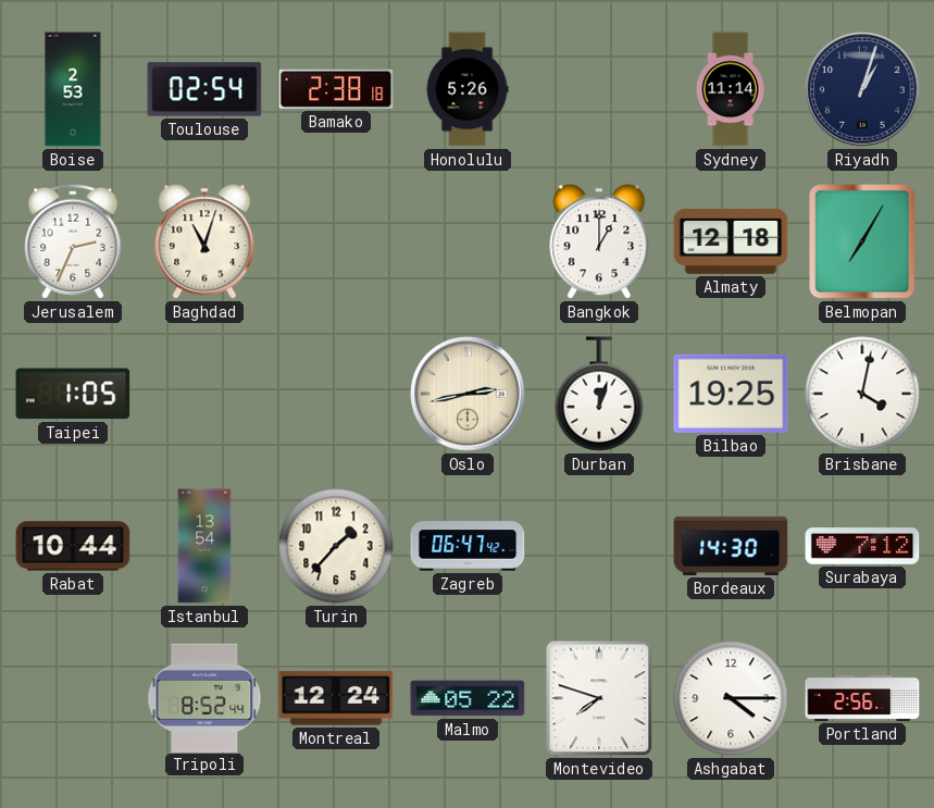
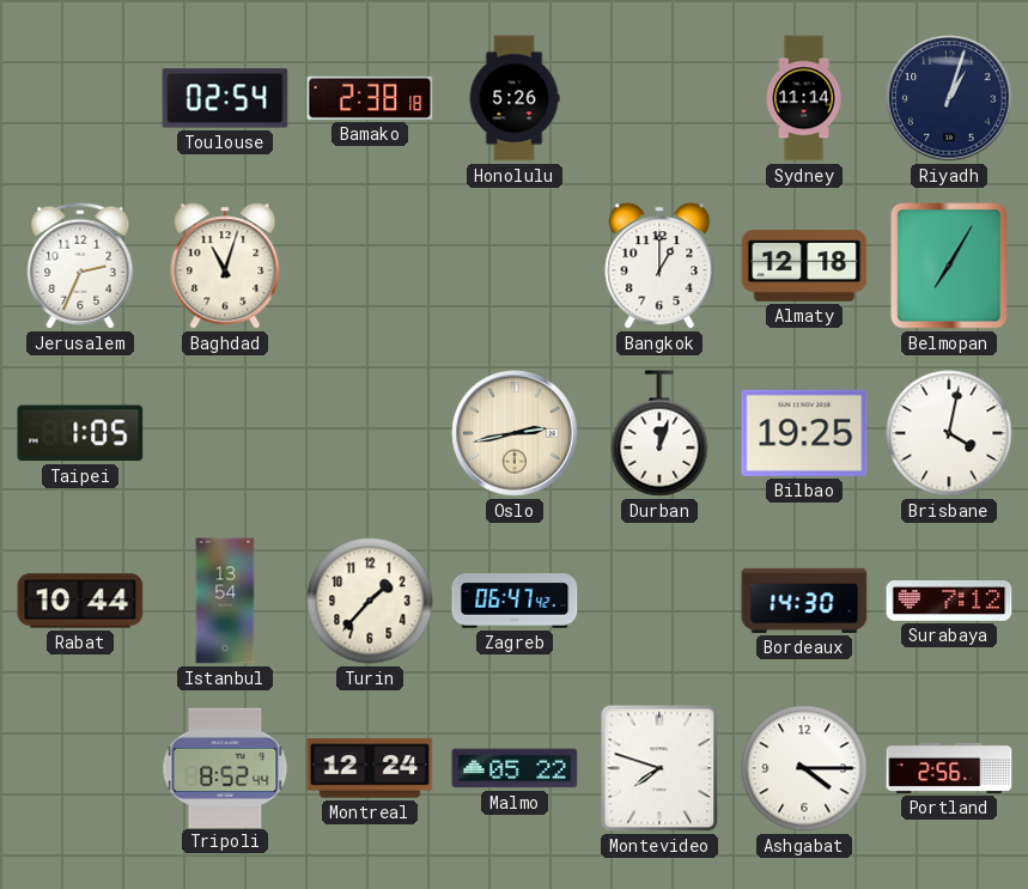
Boise: 2:53 -> none
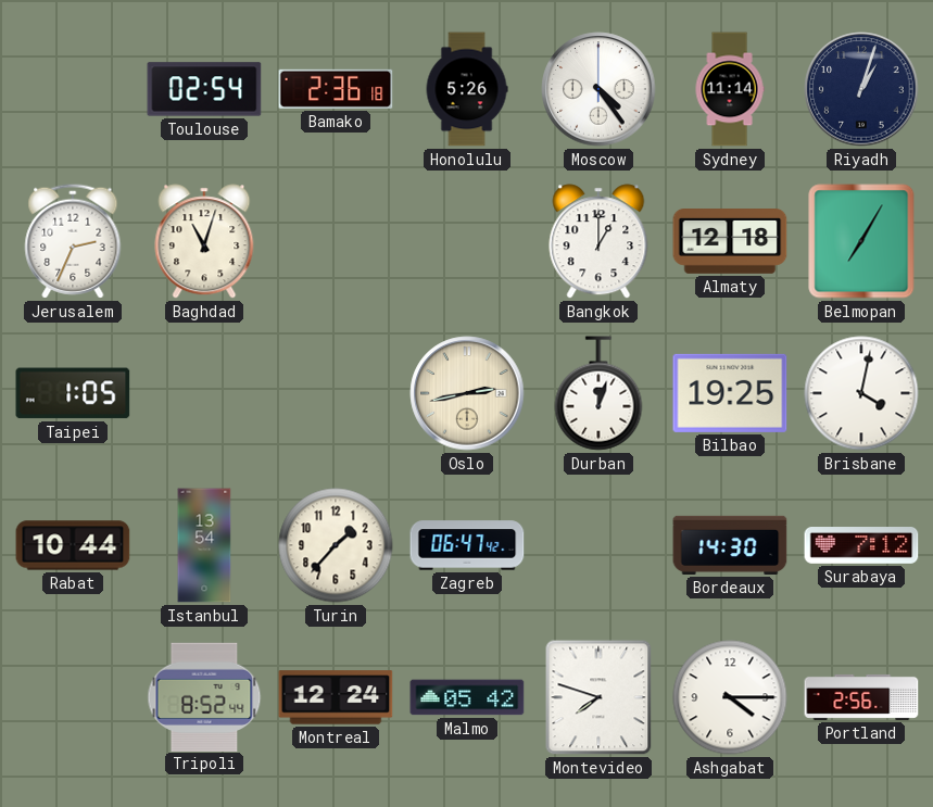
Bamako: 2:38 -> 2:36
Moscow: none -> 4:24
Malmo: 05:22 -> 05:42
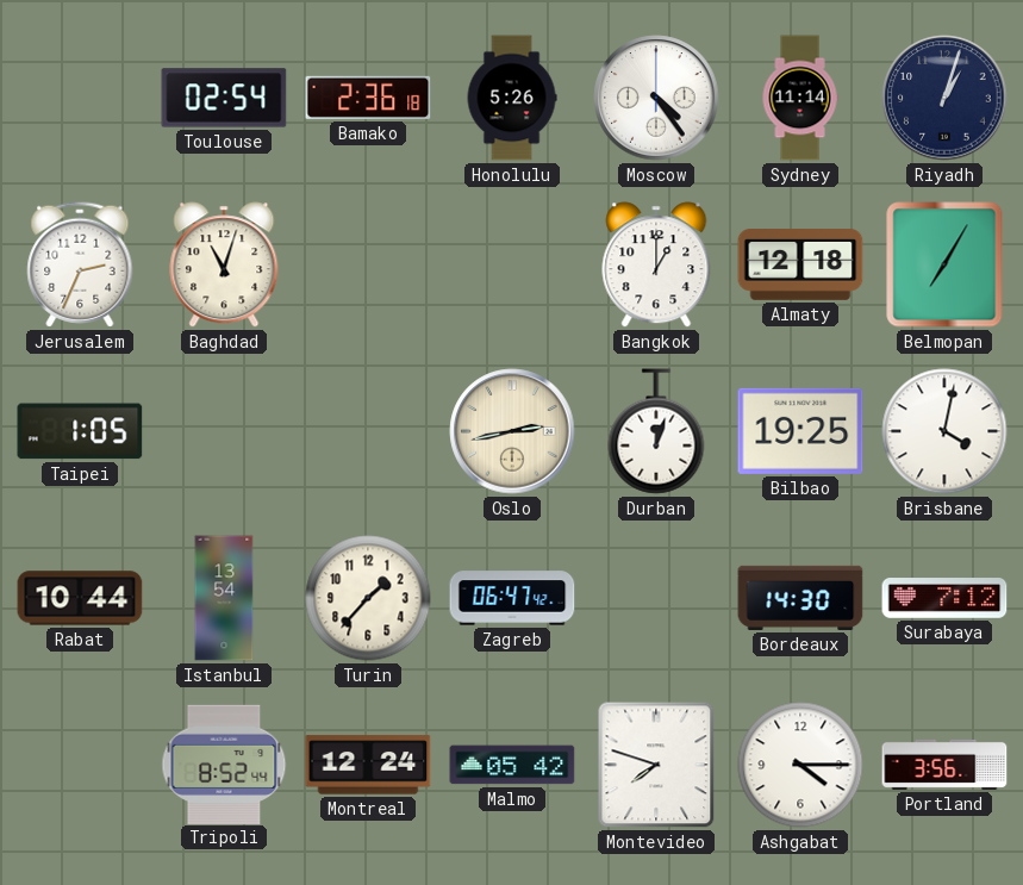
Portland: 2:56 -> 3:56
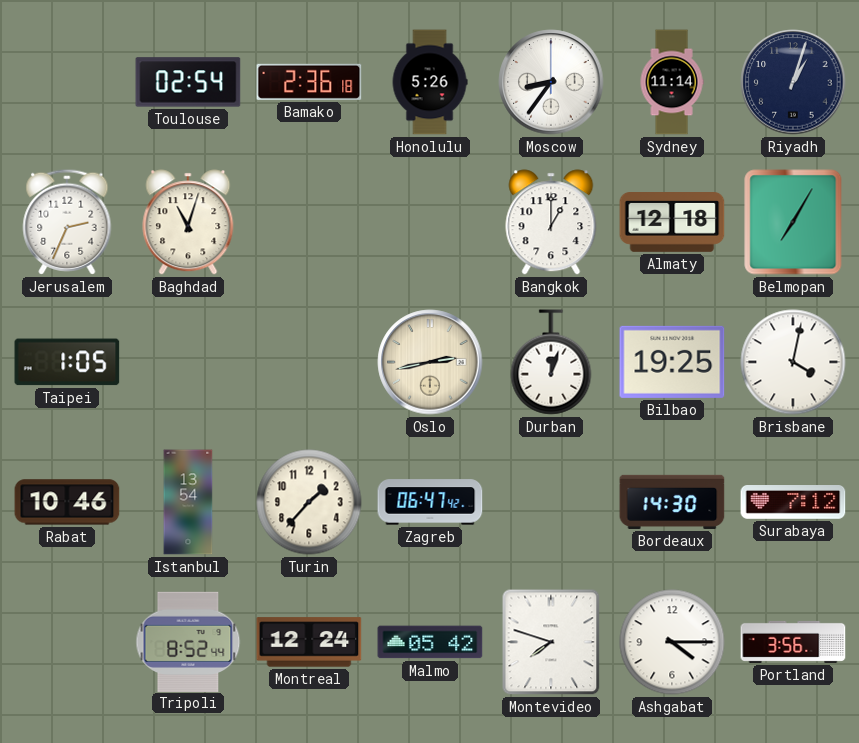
Moscow: 4:24 -> 8:36
Rabat: 10:44 -> 10:46
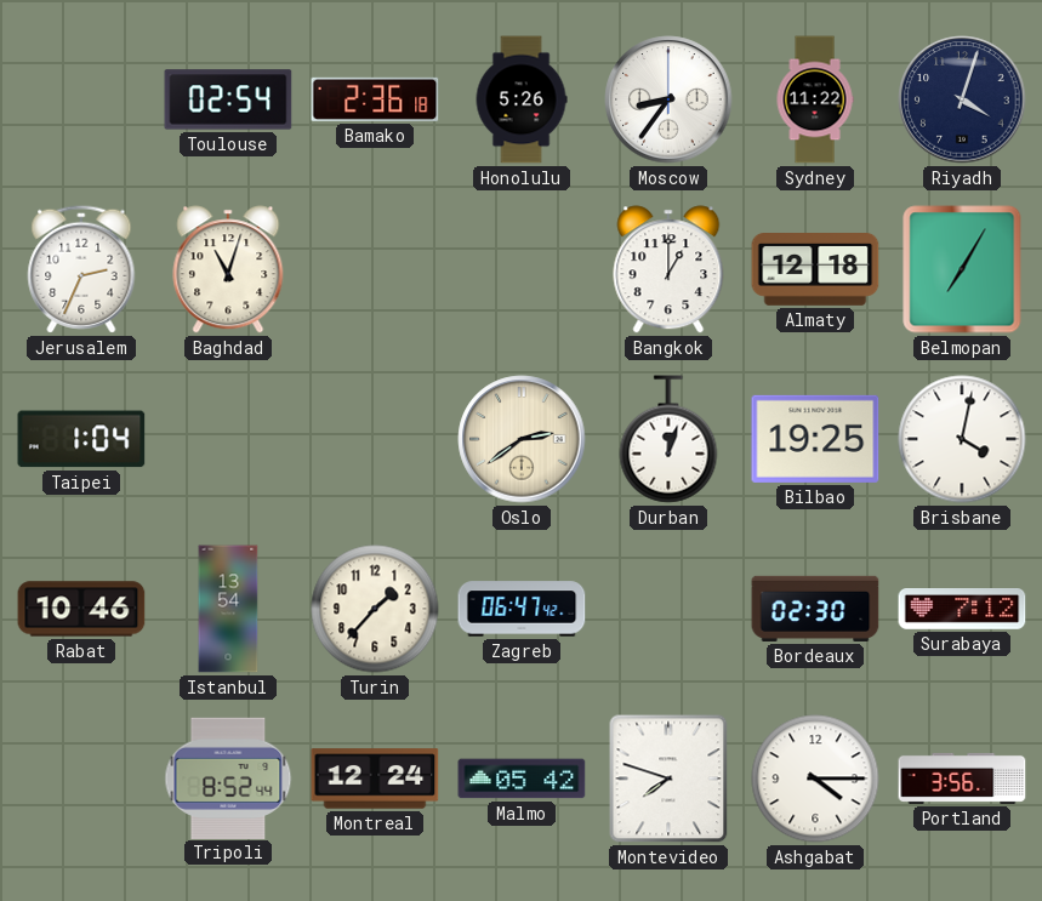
Sydney: 11:14 -> 11:22
Riyadh: 1:03 -> 4:03
Taipei: 1:05 -> 1:04
Oslo: 2:43 -> 2:39
Bordeaux: 14:30 -> 02:30
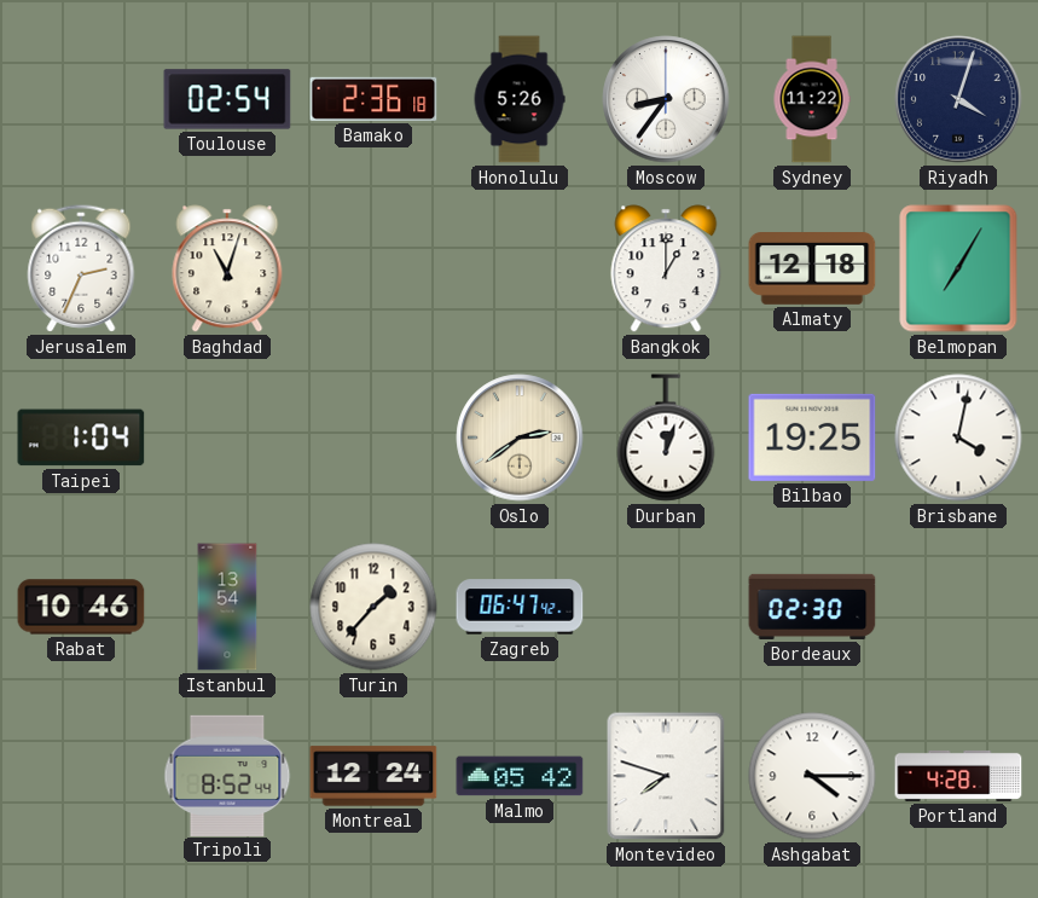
Surabaya: 7:12 -> none
Portland: 3:56 -> 4:28
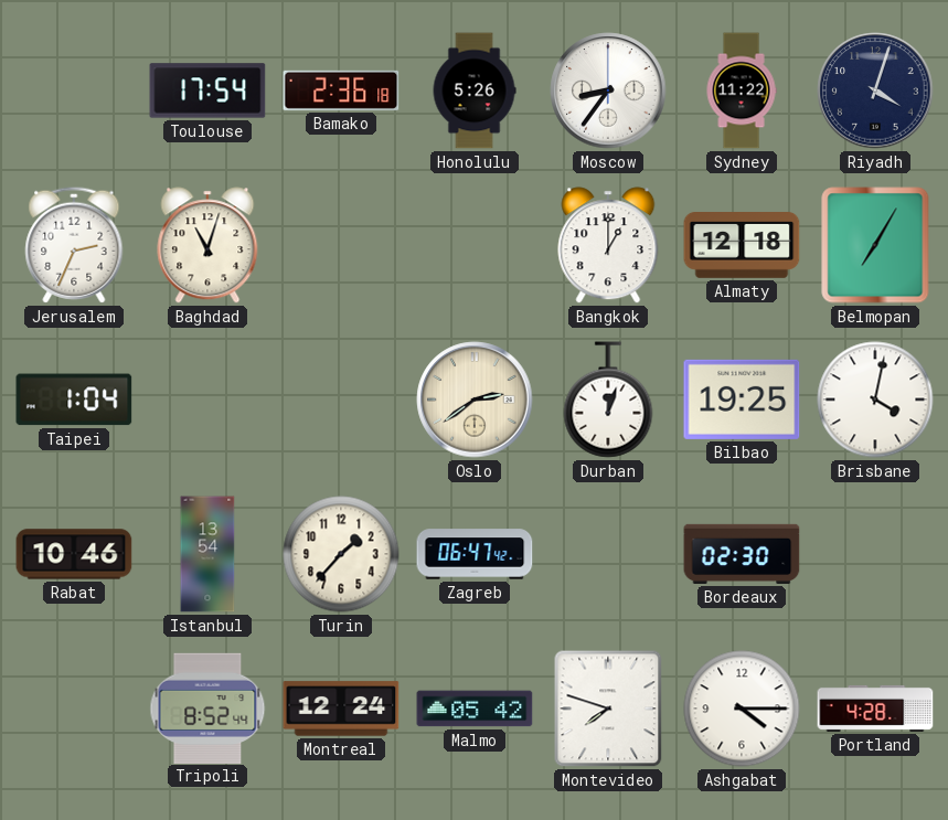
Toulouse: 02:54 -> 17:54
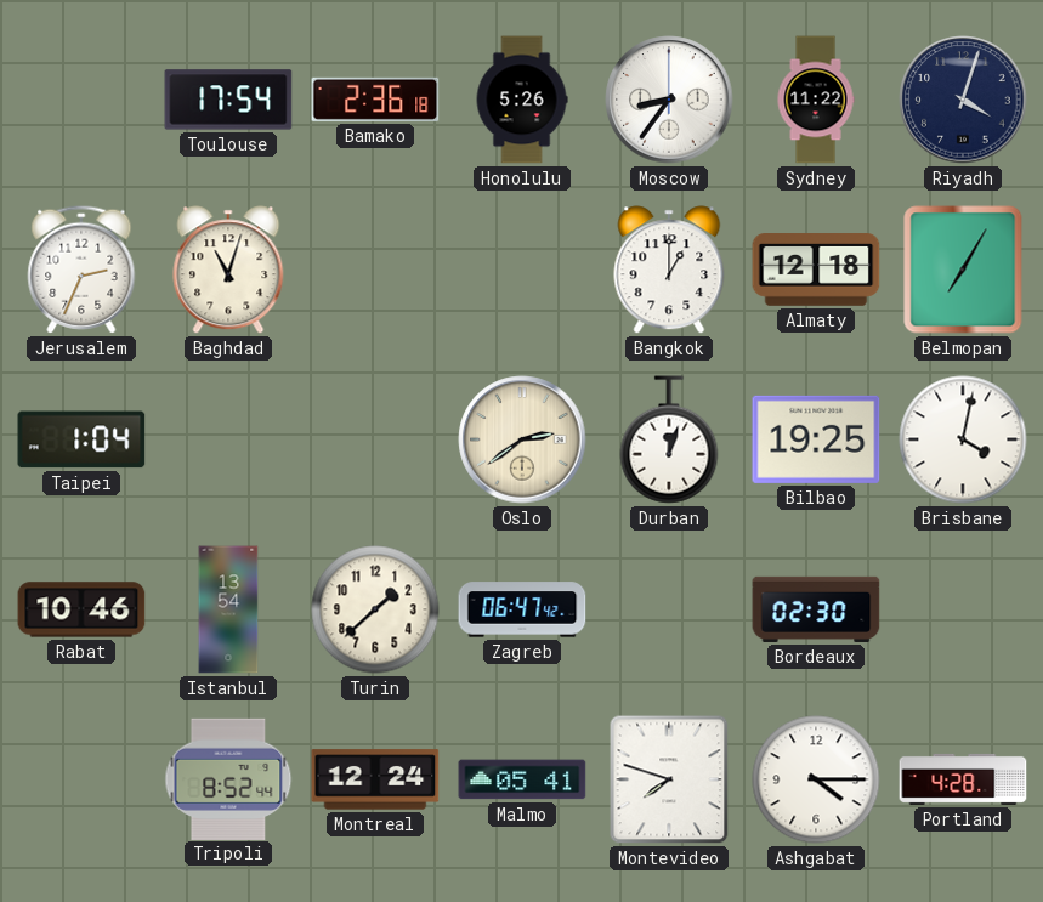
Turin: 1:37 -> 1:38
Malmo: 05:42 -> 05:41
